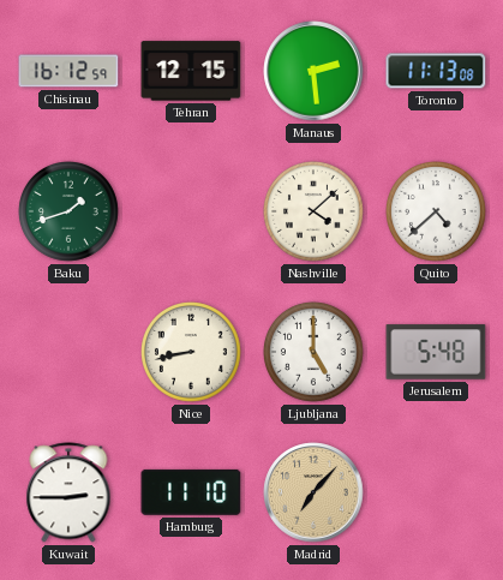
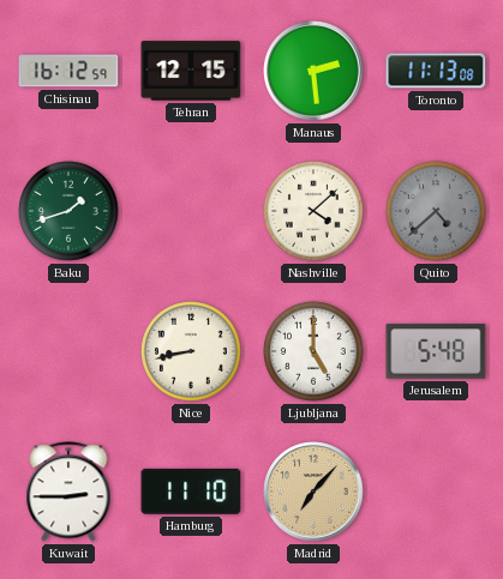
Quito dial: white -> grey
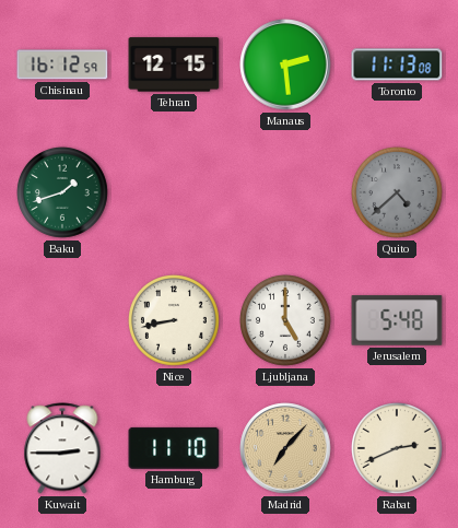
Nashville: 4:08 -> none
Rabat: none -> 2:41
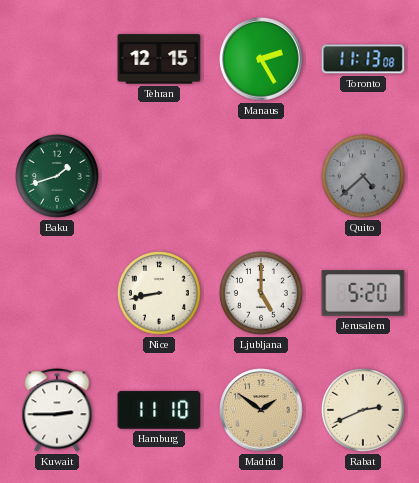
Chisinau: 16:12 -> none
Manaus: 2:29 -> 2:25
Jerusalem: 5:48 -> 5:20
Madrid: 7:07 -> 1:51
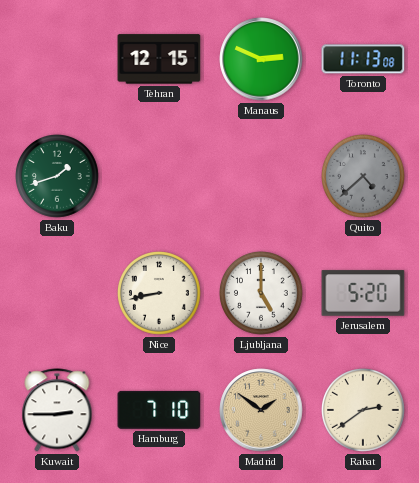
Manaus: 2:25 -> 2:49
Hamburg: 11:10 -> 7:10
Rabat: 2:41 -> 2:39
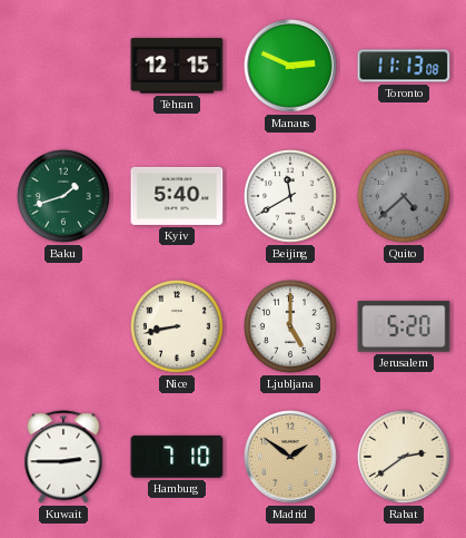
Kyiv: none -> 5:40
Beijing: none -> 11:40
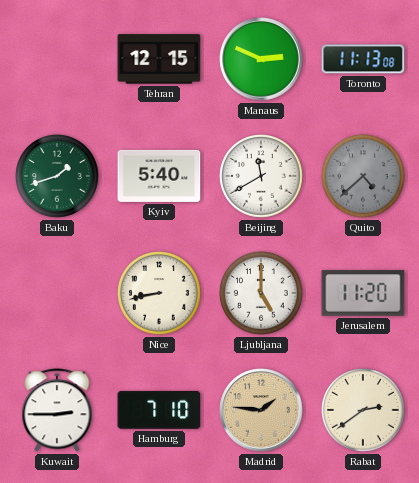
Jerusalem: 5:20 -> 11:20
Madrid: 1:51 -> 1:46
